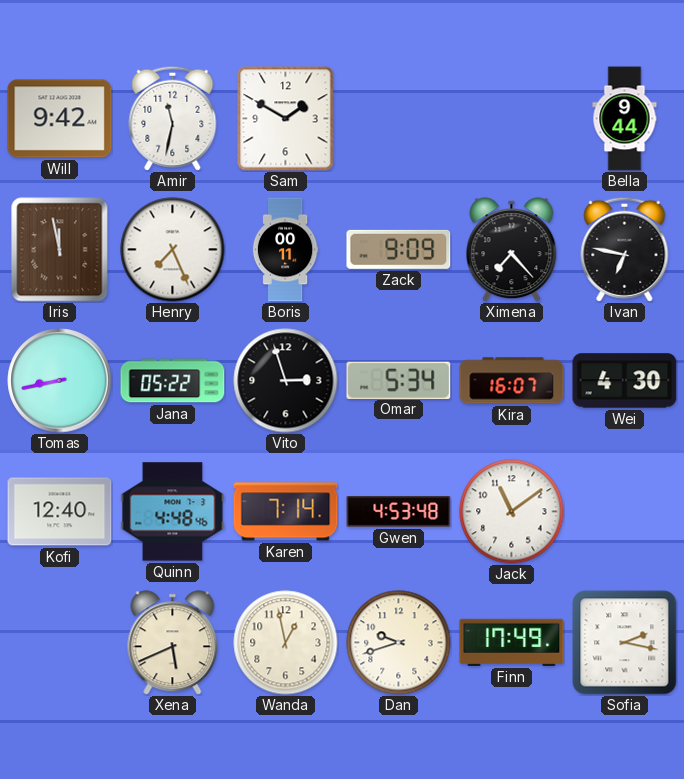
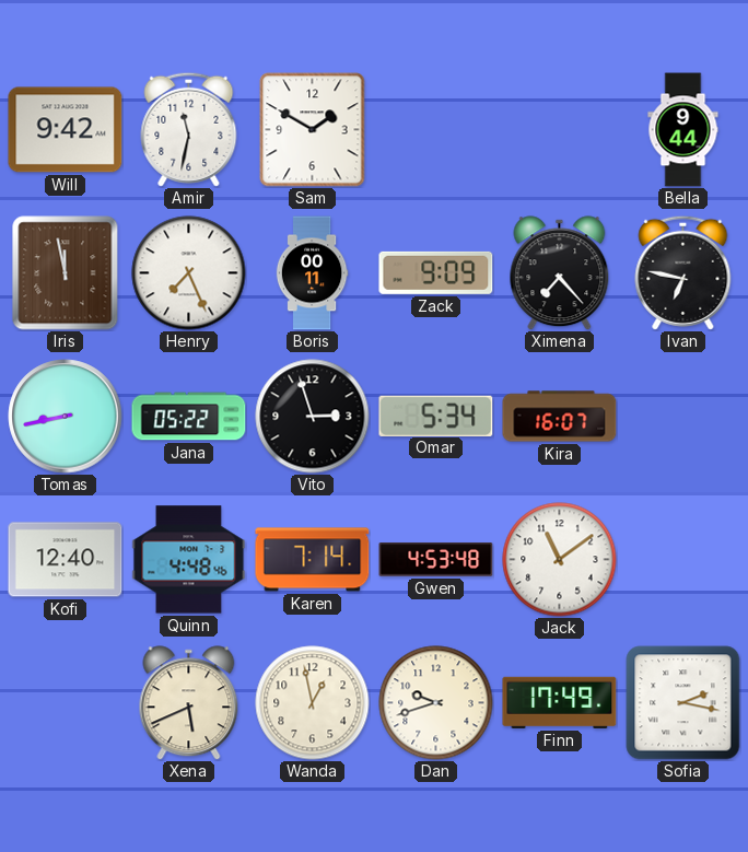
Wei: 4:30 -> none
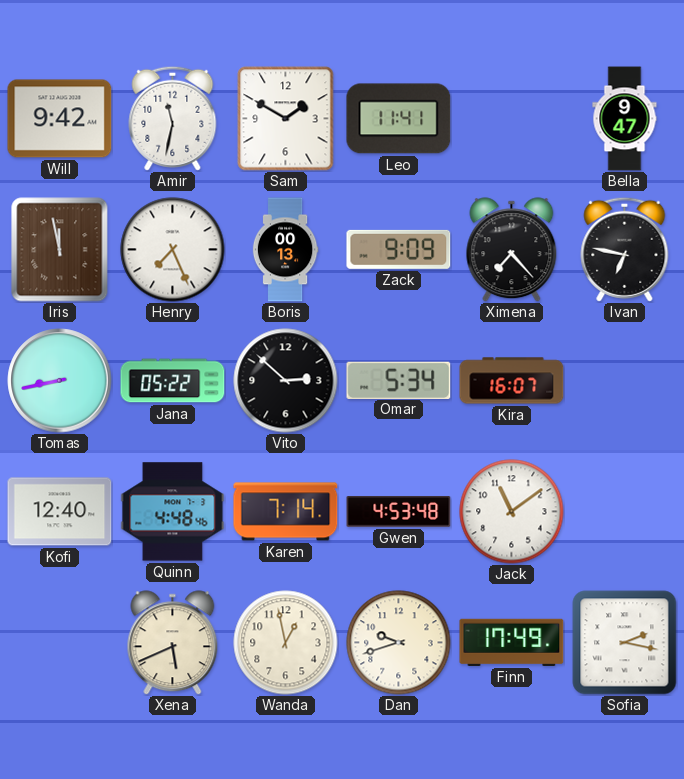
Leo: none -> 11:41
Bella: 9:44 -> 9:47
Boris: 00:11 -> 00:13
Vito: 2:57 -> 2:52
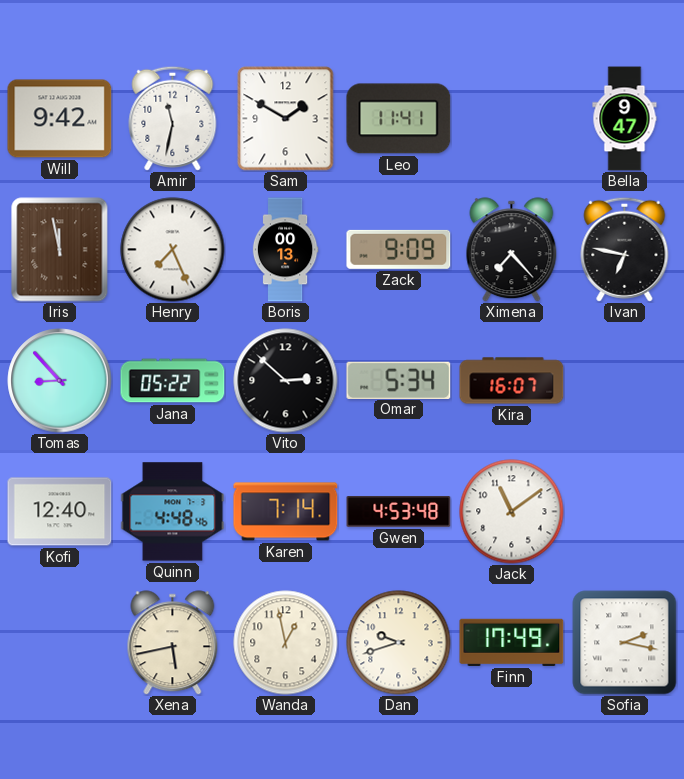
Tomas: 8:43 -> 8:53
Xena: 5:41 -> 5:43
